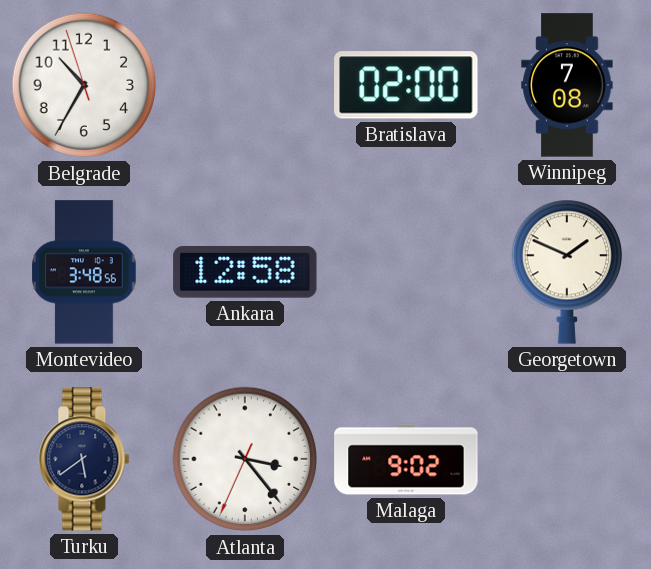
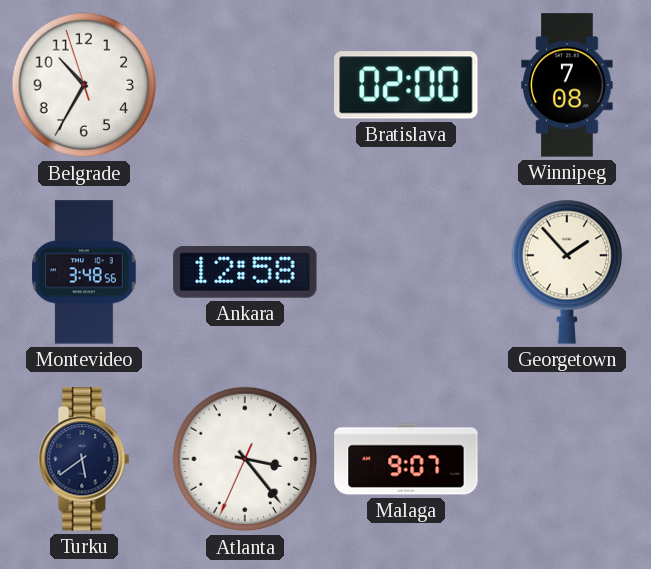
Georgetown: 1:49 -> 1:53
Malaga: 9:02 -> 9:07
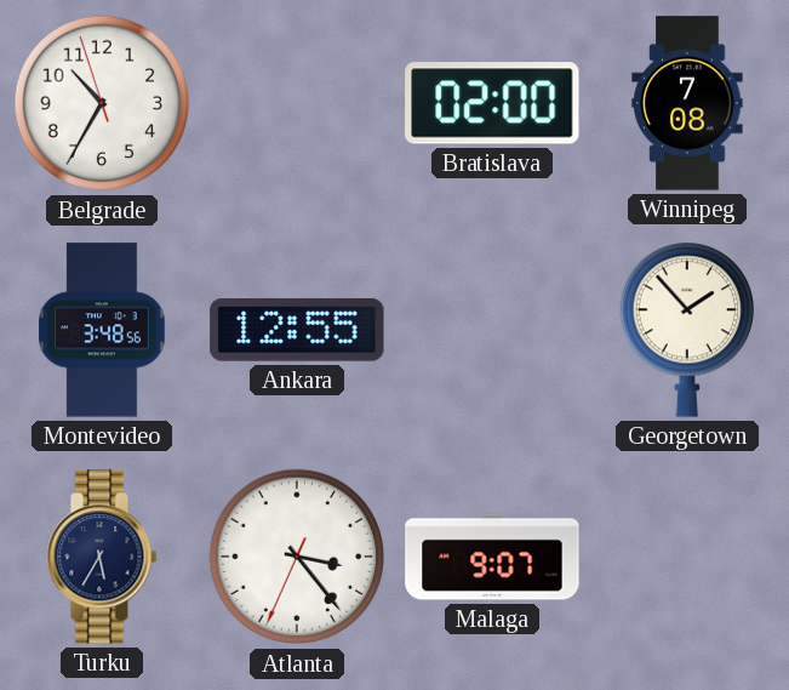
Ankara: 12:58 -> 12:55
Turku: 5:39 -> 5:35
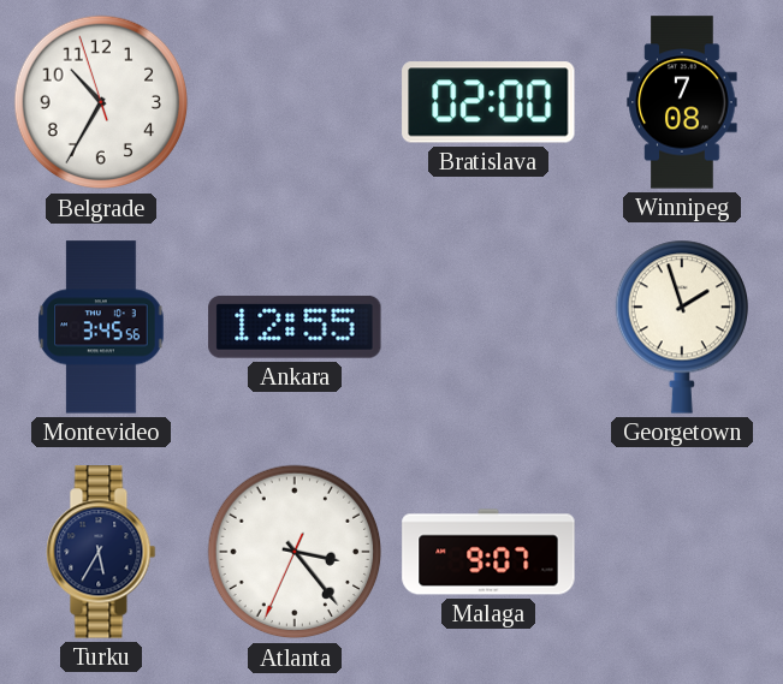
Montevideo: 3:48 -> 3:45
Georgetown: 1:53 -> 1:57
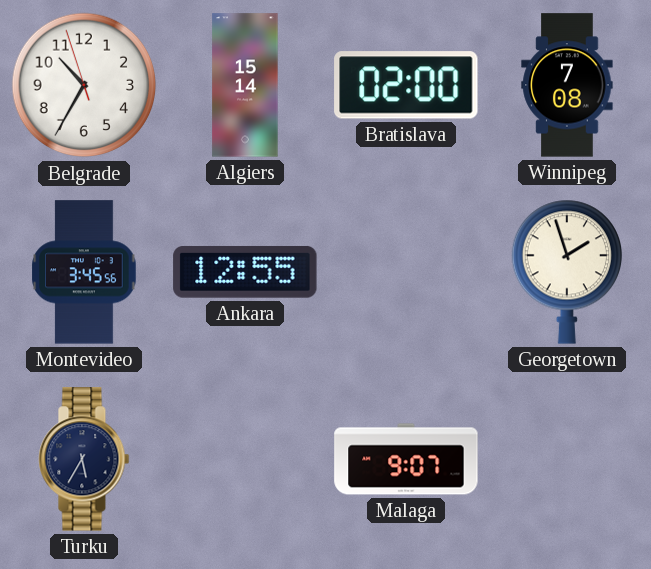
Algiers: none -> 15:14
Atlanta: 3:23 -> none
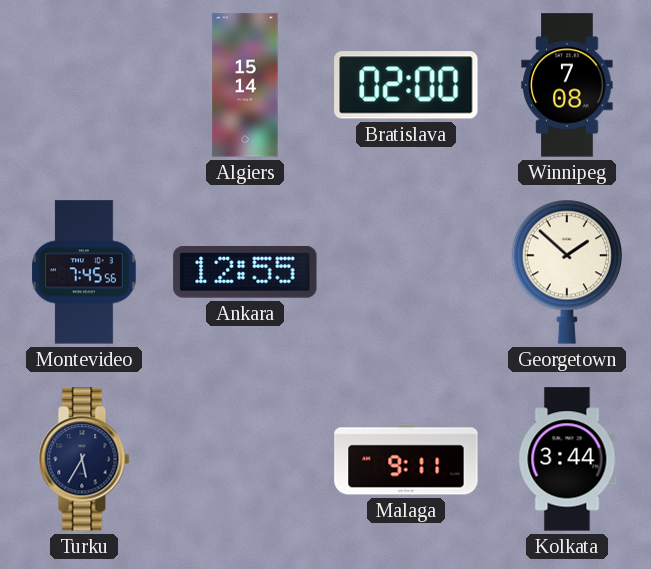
Belgrade: 10:34 -> none
Montevideo: 3:45 -> 7:45
Georgetown: 1:57 -> 1:52
Malaga: 9:07 -> 9:11
Kolkata: none -> 3:44
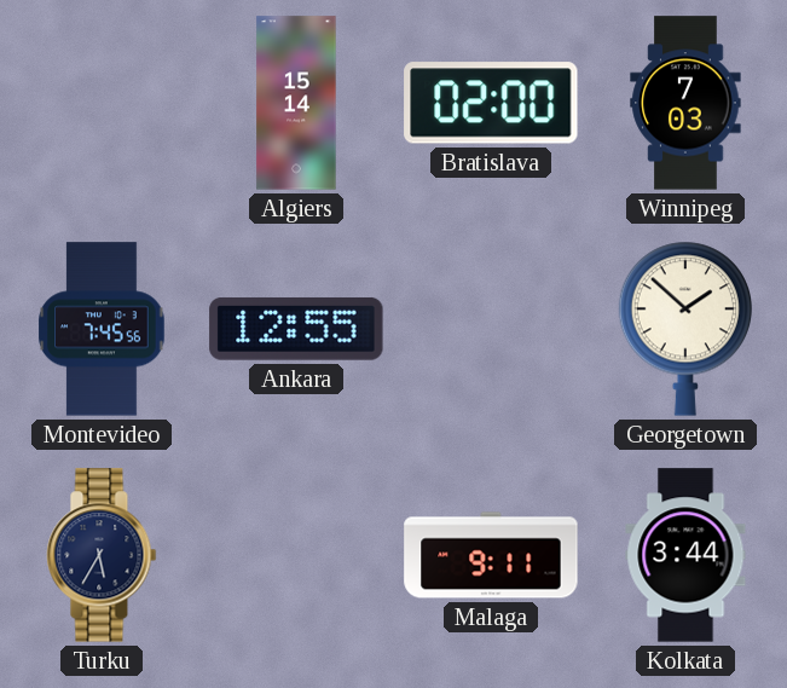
Winnipeg: 7:08 -> 7:03
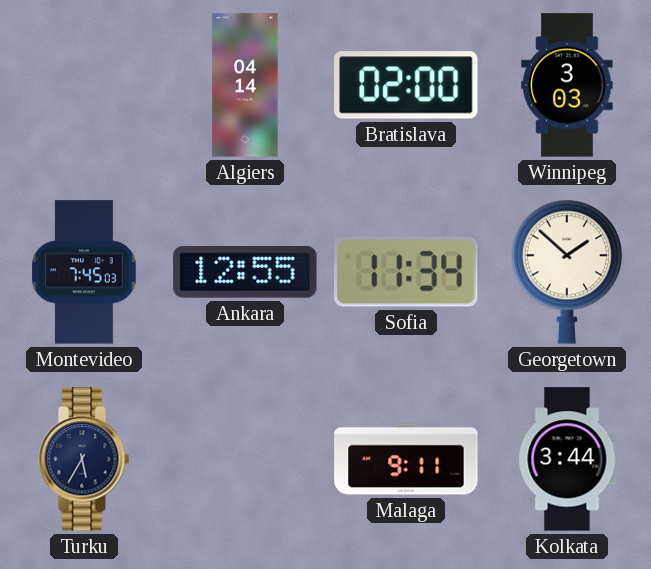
Algiers: 15:14 -> 04:14
Winnipeg: 7:03 -> 3:03
Montevideo: 7:45:56 -> 7:45:03
Sofia: none -> 11:34
